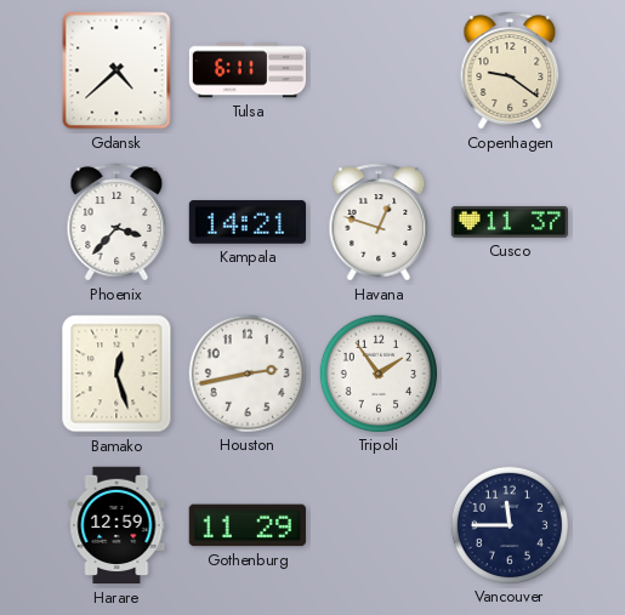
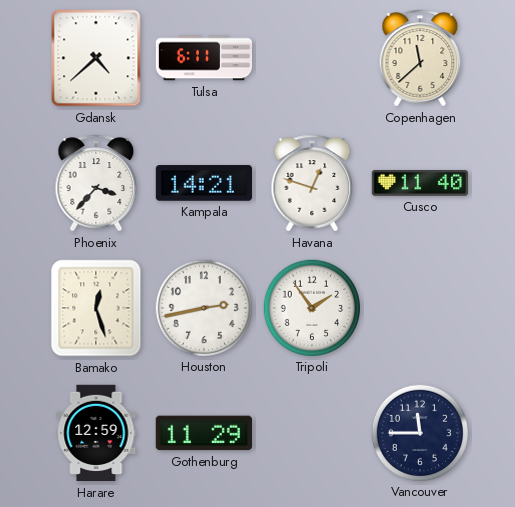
Copenhagen: 9:21 -> 11:38
Cusco: 11:37 -> 11:40
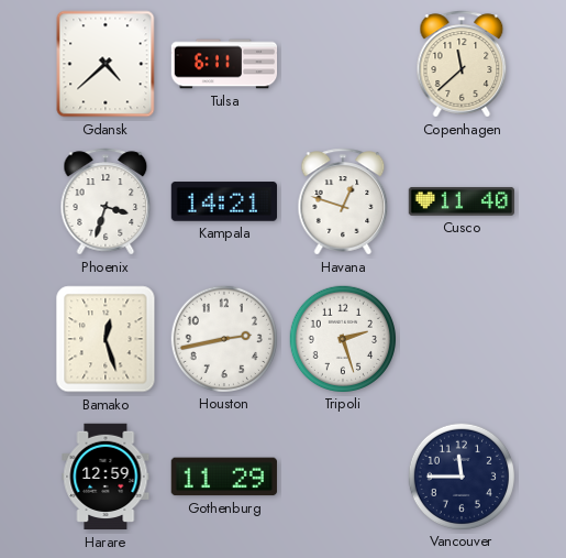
Phoenix: 3:37 -> 3:33
Tripoli: 1:54 -> 2:27
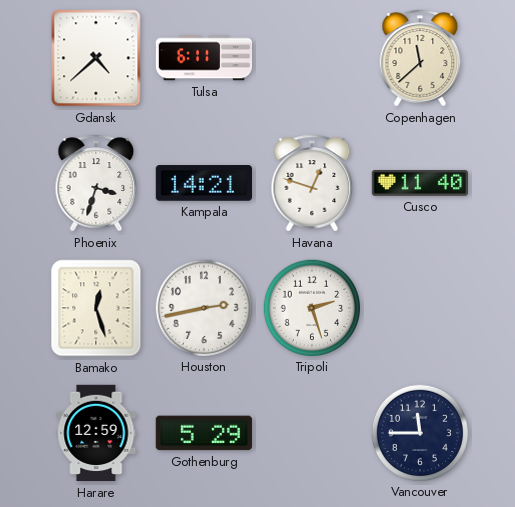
Gothenburg: 11:29 -> 5:29
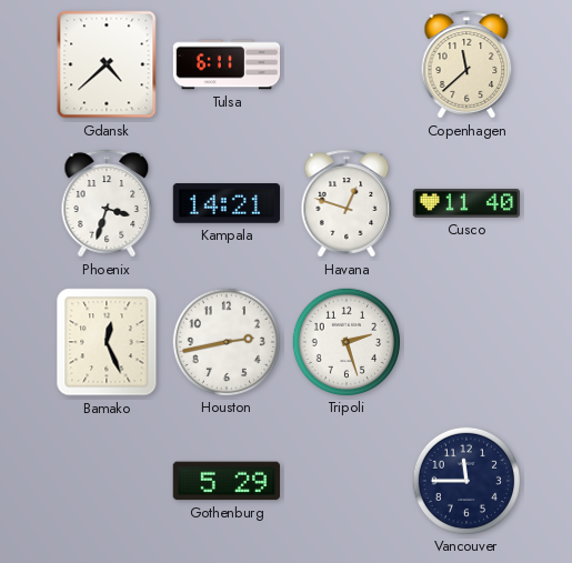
Bamako: 12:27 -> 12:26
Harare: 12:59 -> none
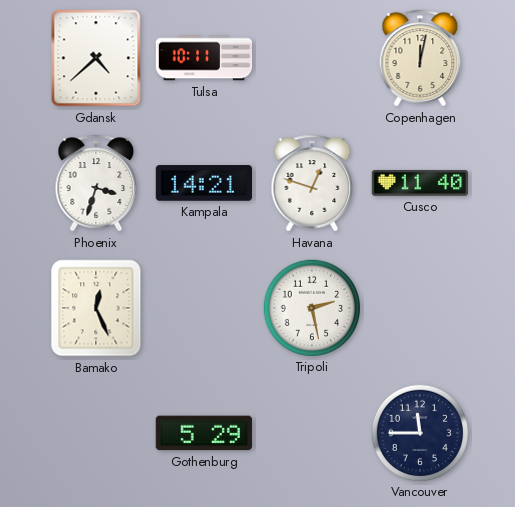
Tulsa: 6:11 -> 10:11
Copenhagen: 11:38 -> 12:02
Houston: 2:43 -> none
Tripoli: 2:27 -> 2:28
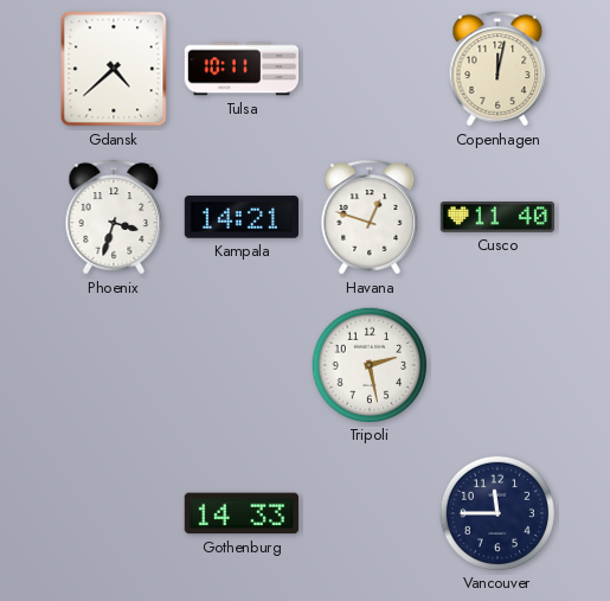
Bamako: 12:26 -> none
Gothenburg: 5:29 -> 14:33
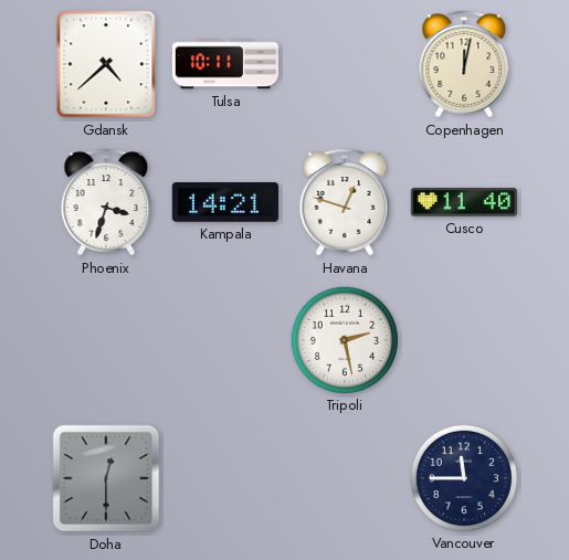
Doha: none -> 12:30
Gothenburg: 14:33 -> none
